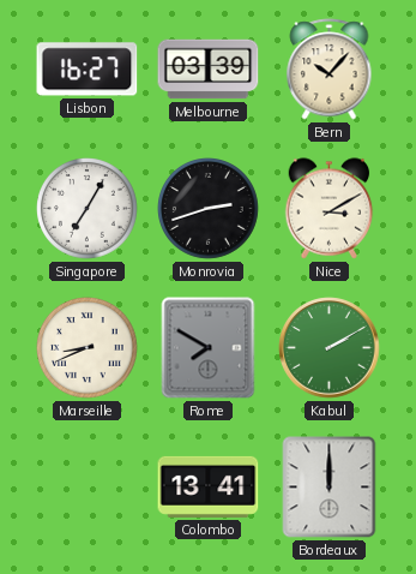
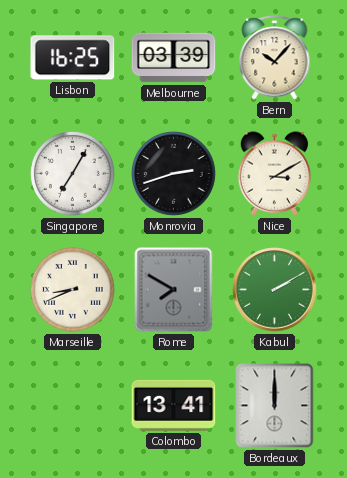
Lisbon: 16:27 -> 16:25
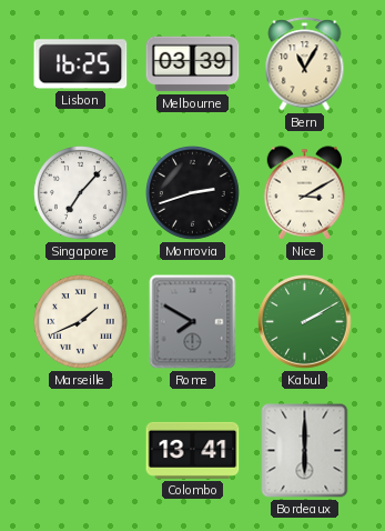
Bern: 10:07 -> 11:05
Singapore: 7:05 -> 7:07
Marseille: 8:41 -> 1:41
Bordeaux: 12:00 -> 6:00
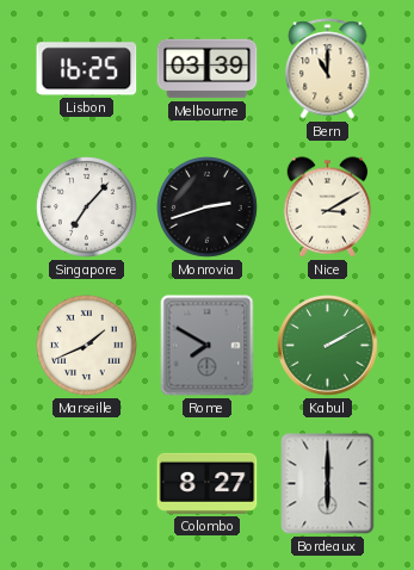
Bern: 11:05 -> 11:00
Colombo: 13:41 -> 8:27
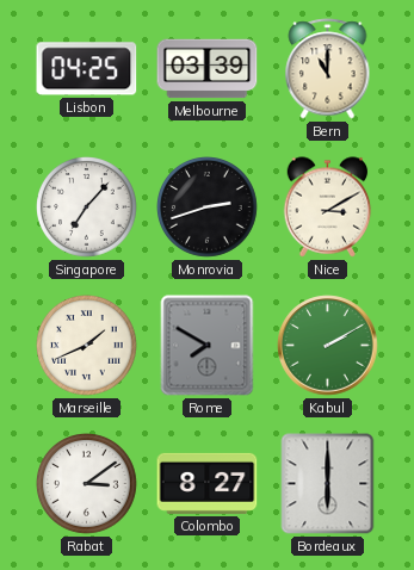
Lisbon: 16:25 -> 04:25
Rabat: none -> 3:09
